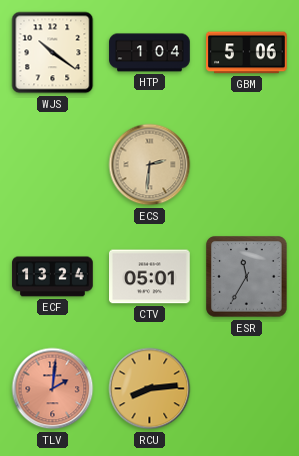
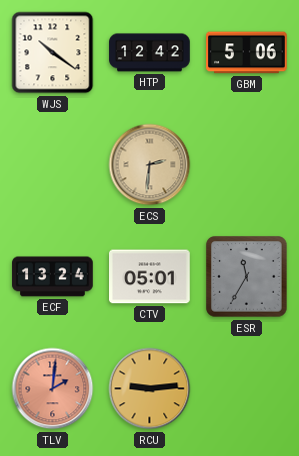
HTP: 1:04 -> 12:42
RCU: 8:14 -> 9:14
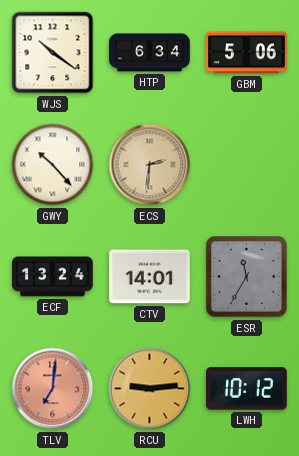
HTP: 12:42 -> 6:34
GWY: none -> 10:23
CTV: 05:01 -> 14:01
TLV: 2:01 -> 7:01
LWH: none -> 10:12
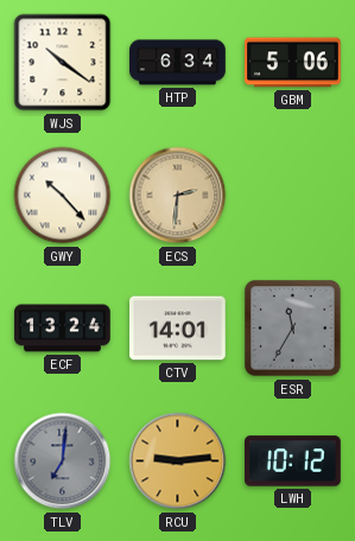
TLV dial: salmon -> grey
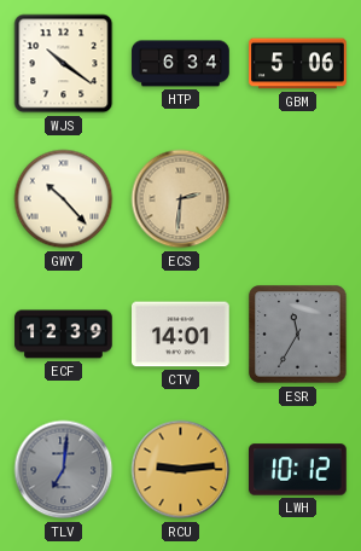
ECF: 13:24 -> 12:39
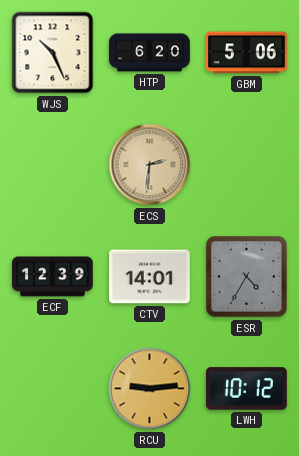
WJS: 10:21 -> 10:26
HTP: 6:34 -> 6:20
GWY: 10:23 -> none
ESR: 11:35 -> 4:35
TLV: 7:01 -> none
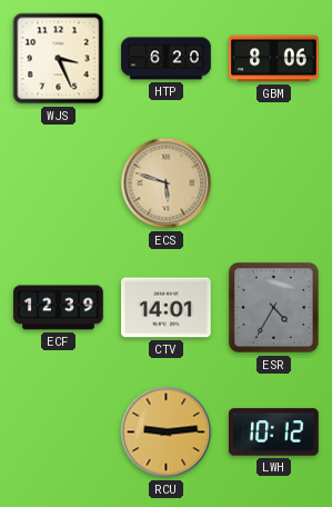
WJS: 10:26 -> 3:26
GBM: 5:06 -> 8:06
ECS: 2:31 -> 5:48
